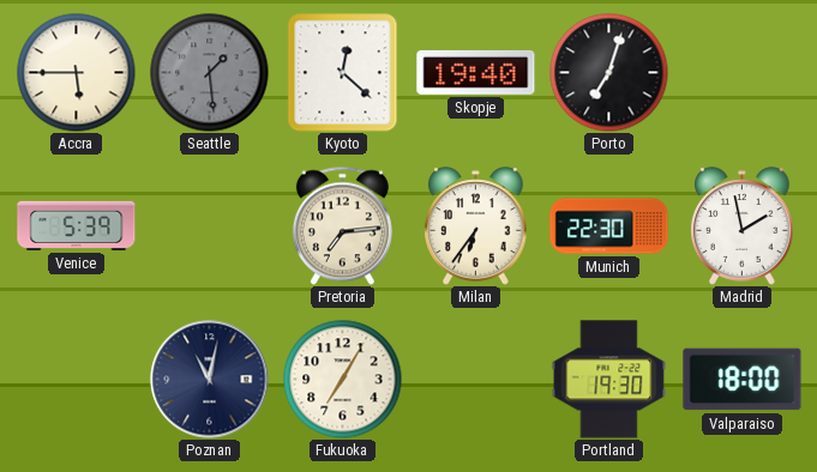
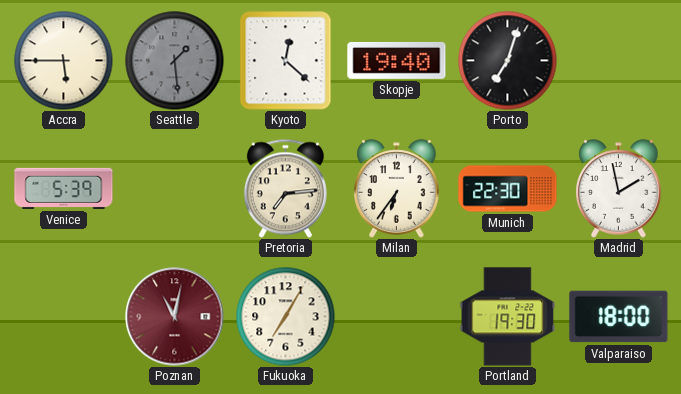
Poznan dial: navy -> burgundy
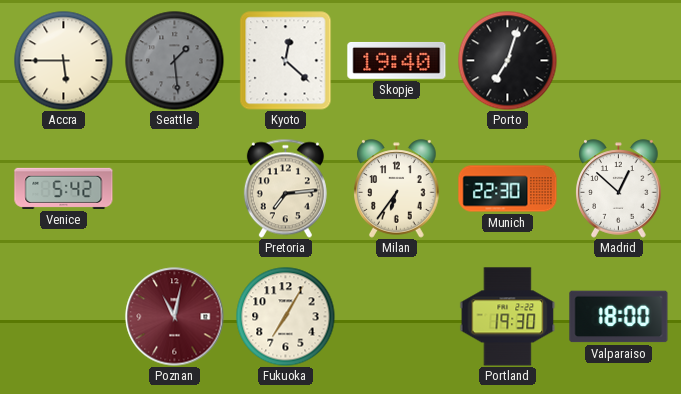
Venice: 5:39 -> 5:42
Madrid: 1:58 -> 12:52
